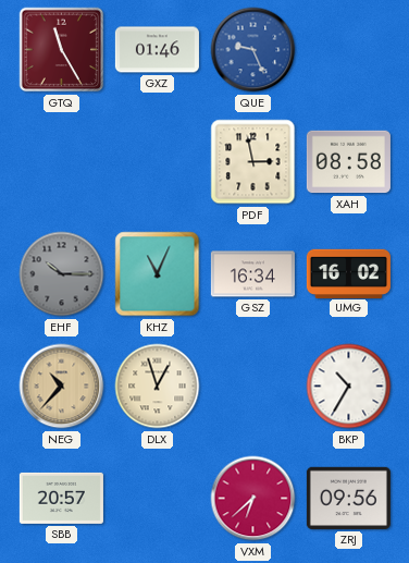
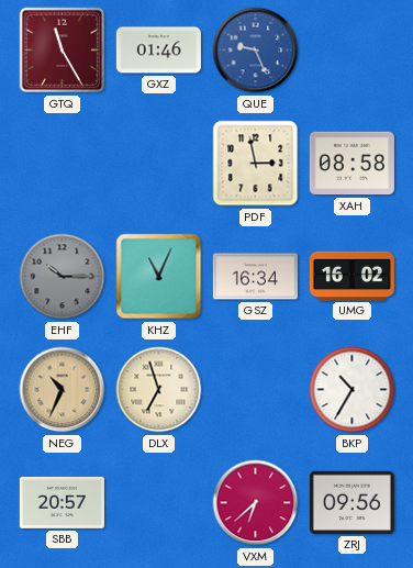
NEG: 10:37 -> 10:34
DLX: 12:57 -> 6:57
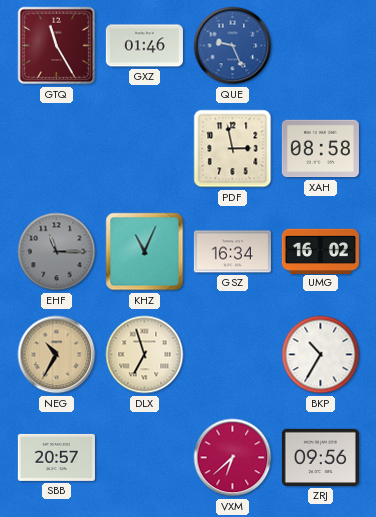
EHF: 10:15 -> 11:15
NEG: 10:34 -> 10:35
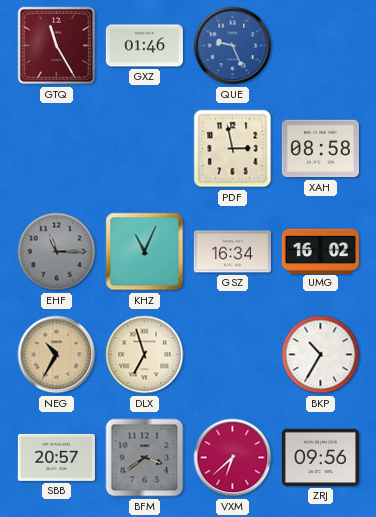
BFM: none -> 3:39
